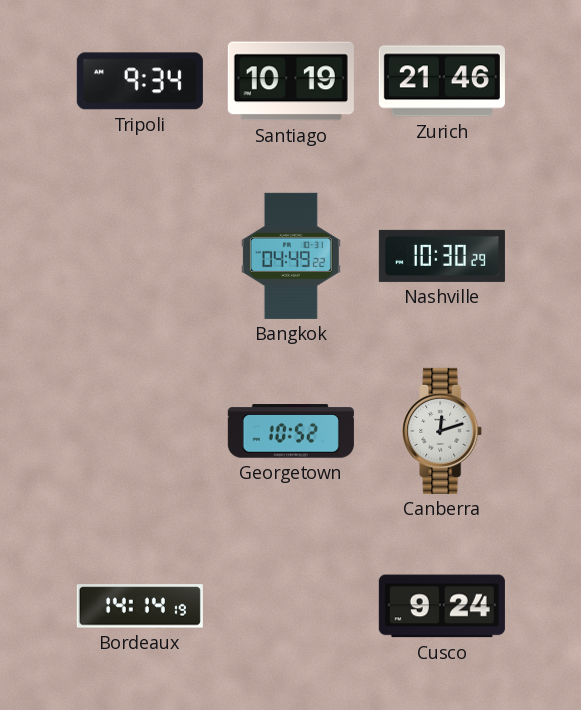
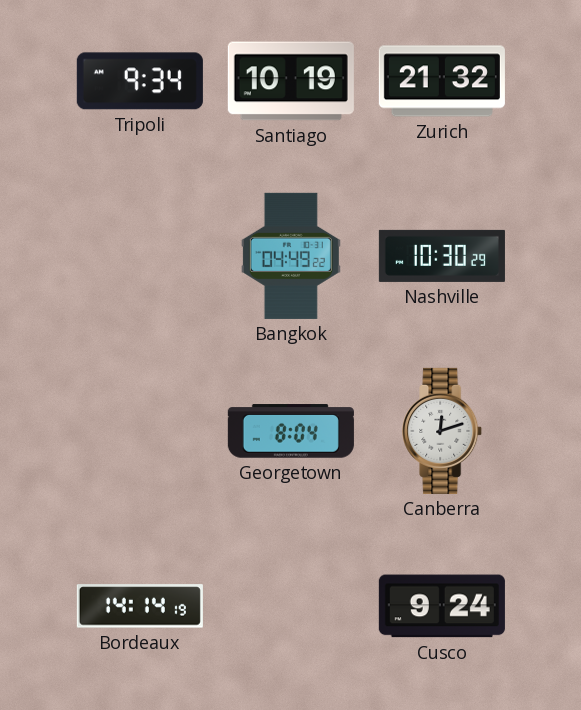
Zurich: 21:46 -> 21:32
Georgetown: 10:52 -> 8:04
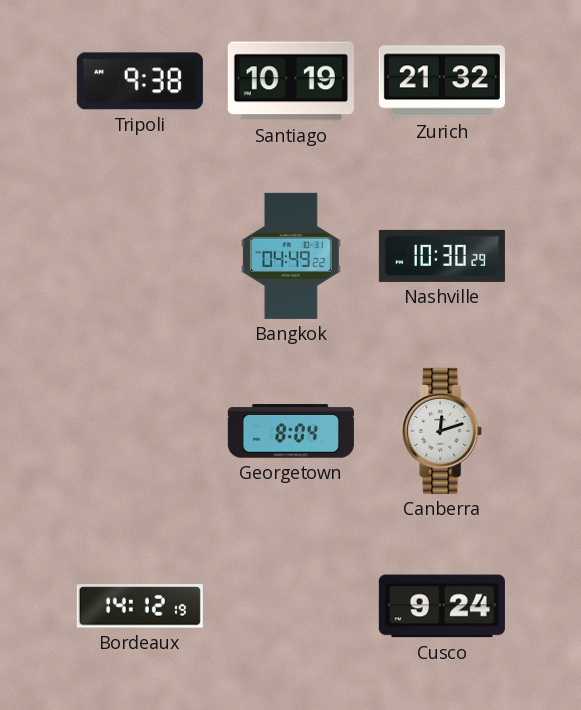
Tripoli: 9:34 -> 9:38
Bordeaux: 14:14 -> 14:12
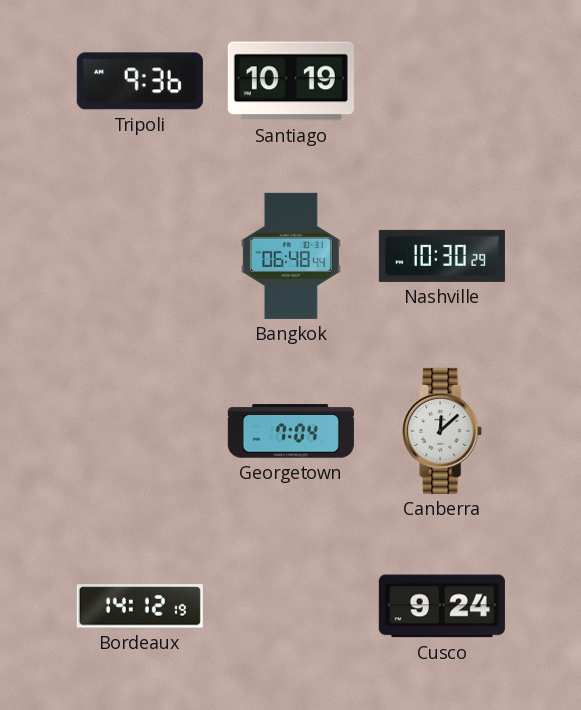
Tripoli: 9:38 -> 9:36
Zurich: 21:32 -> none
Bangkok: 04:49 -> 06:48
Georgetown: 8:04 -> 7:04
Canberra: 12:12 -> 12:08
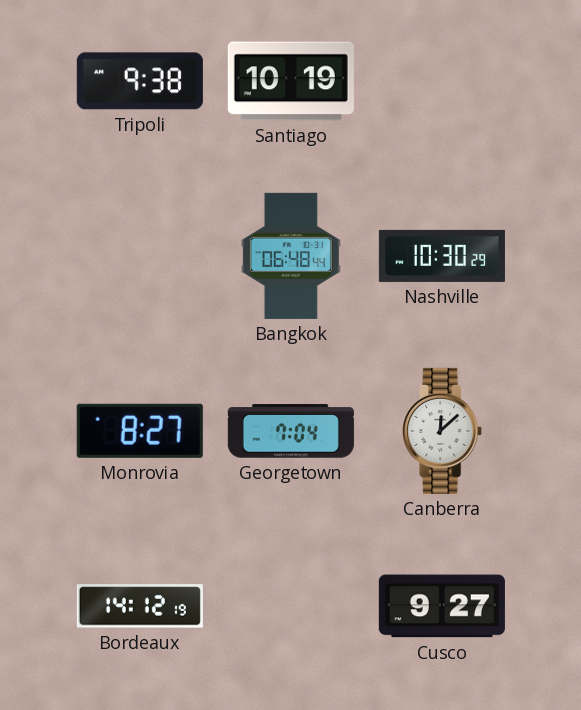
Tripoli: 9:36 -> 9:38
Monrovia: none -> 8:27
Cusco: 9:24 -> 9:27
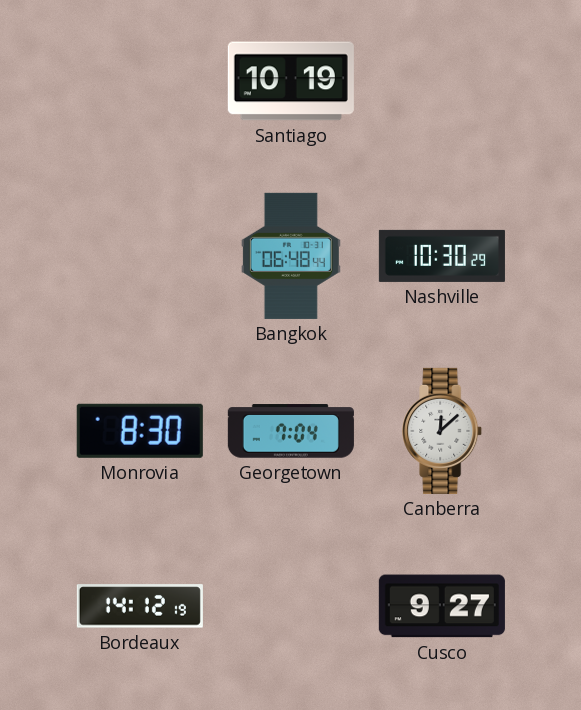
Tripoli: 9:38 -> none
Monrovia: 8:27 -> 8:30
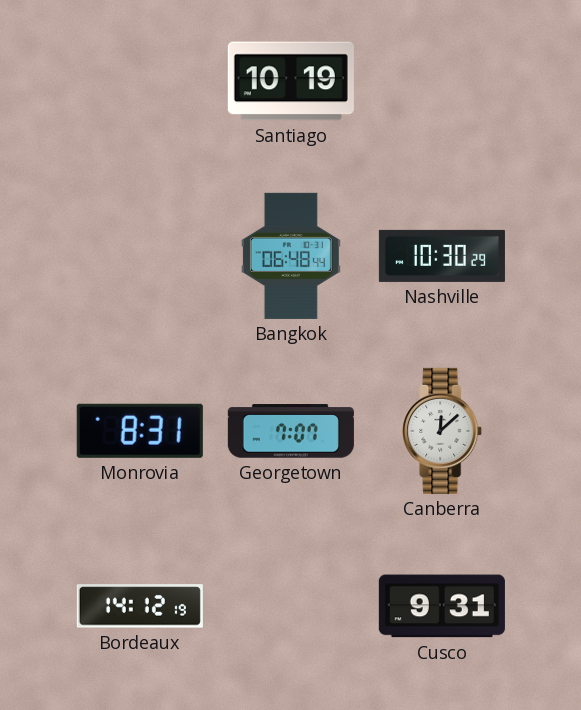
Monrovia: 8:30 -> 8:31
Georgetown: 7:04 -> 7:07
Cusco: 9:27 -> 9:31
